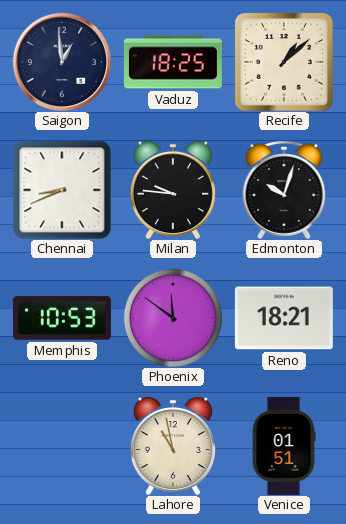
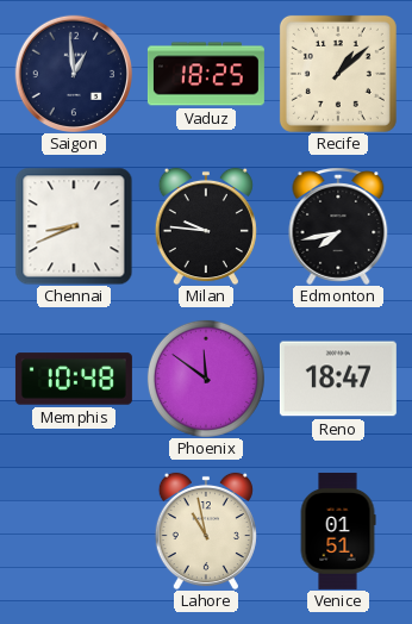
Edmonton: 10:03 -> 7:43
Memphis: 10:53 -> 10:48
Reno: 18:21 -> 18:47
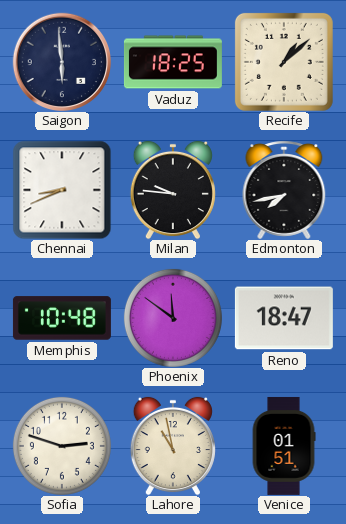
Saigon: 12:59 -> 5:59
Sofia: none -> 2:48
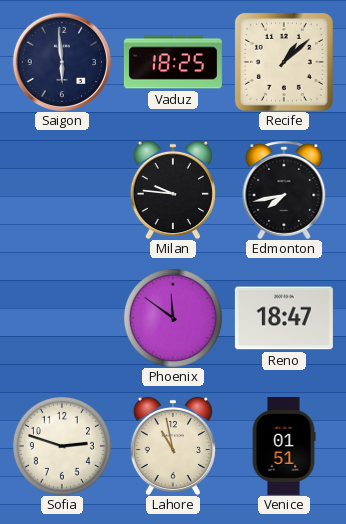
Chennai: 8:41 -> none
Memphis: 10:48 -> none
